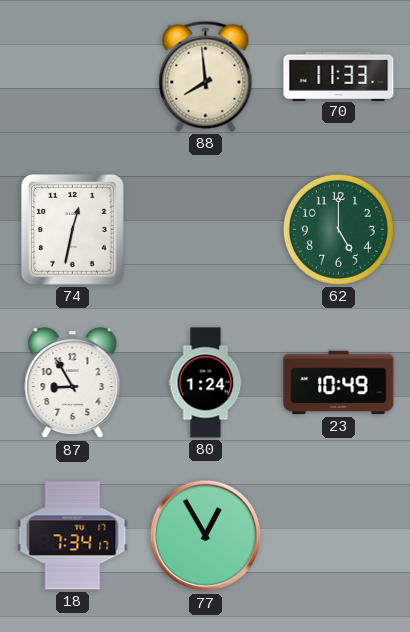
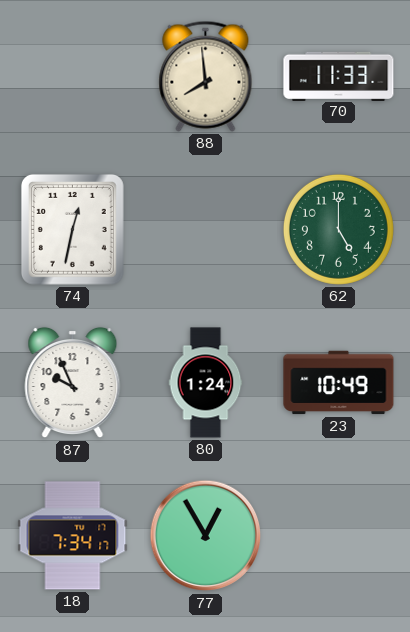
87: 8:55 -> 9:56
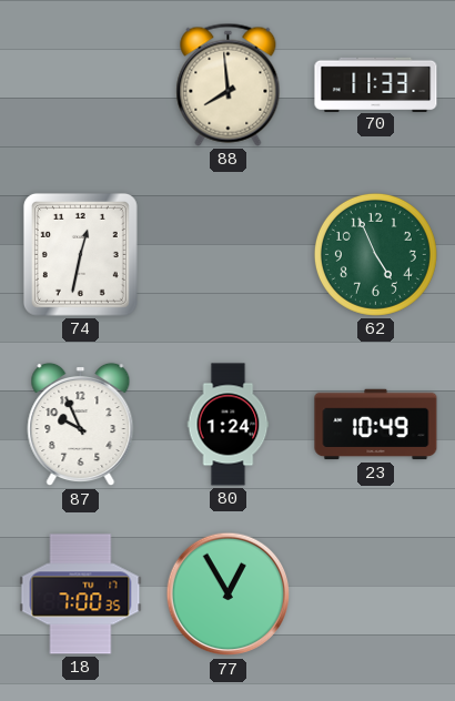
62: 5:00 -> 4:56
18: 7:34 -> 7:00
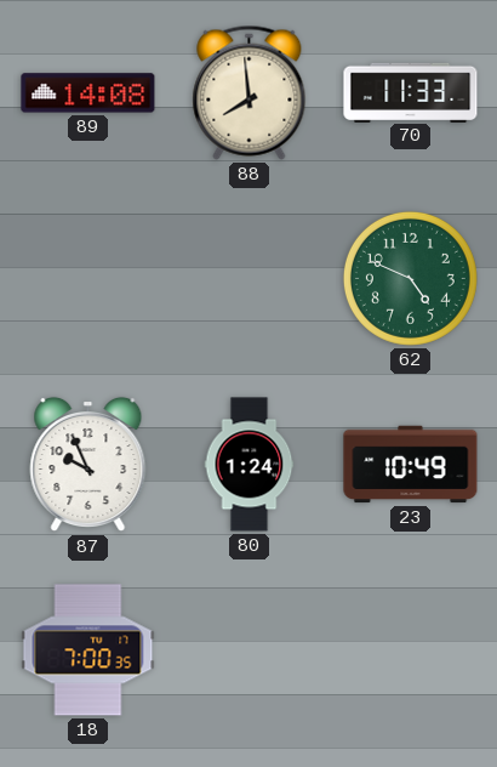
89: none -> 14:08
74: 12:32 -> none
62: 4:56 -> 4:49
77: 12:55 -> none
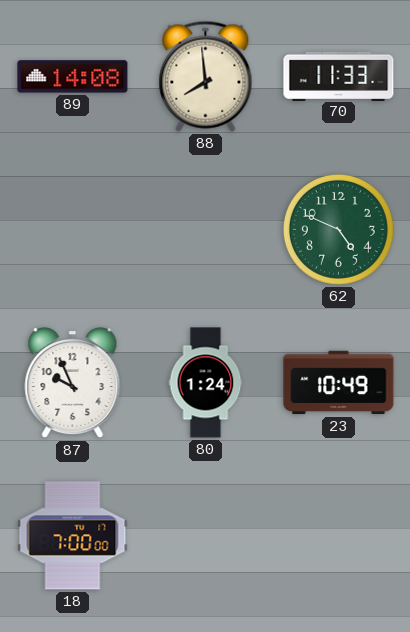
18: 7:00:35 -> 7:00:00
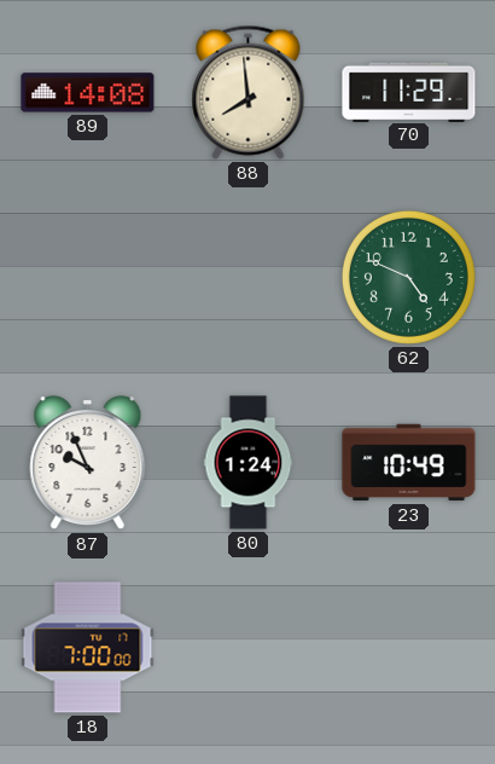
70: 11:33 -> 11:29
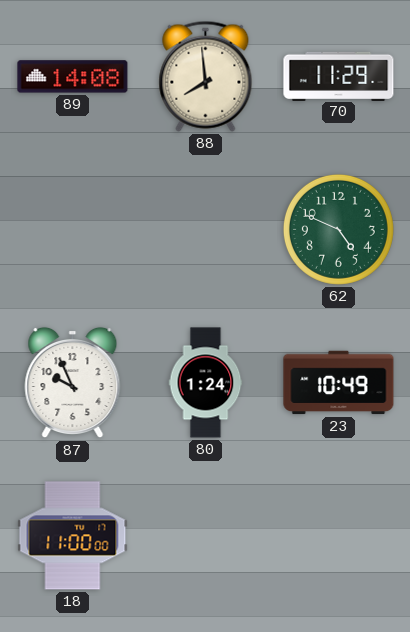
18: 7:00 -> 11:00
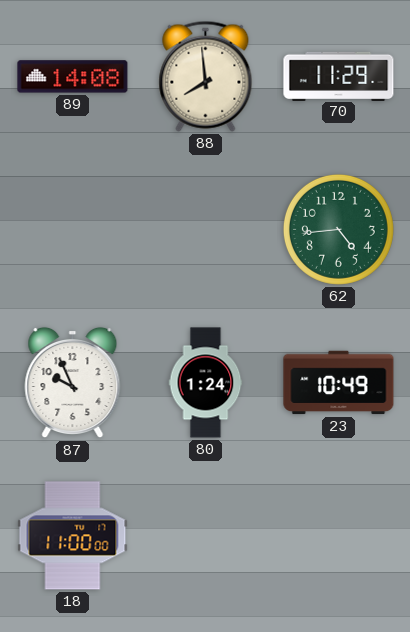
62: 4:49 -> 4:44
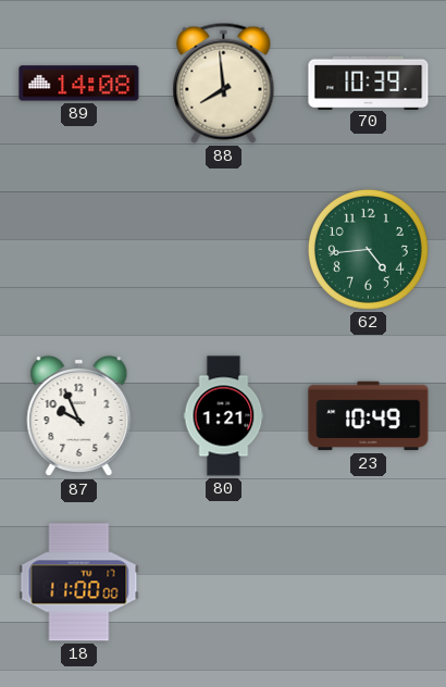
70: 11:29 -> 10:39
80: 1:24 -> 1:21
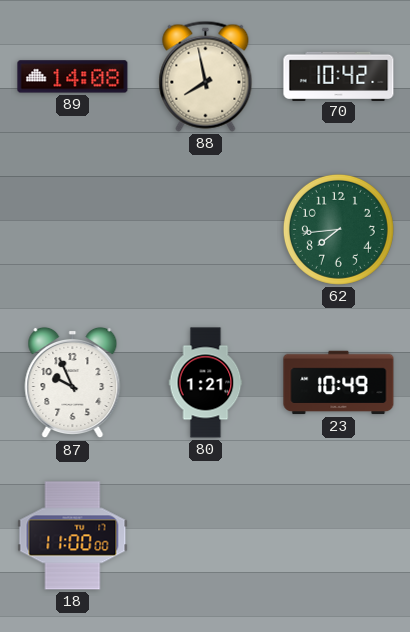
88: 7:59 -> 7:58
70: 10:39 -> 10:42
62: 4:44 -> 7:44
